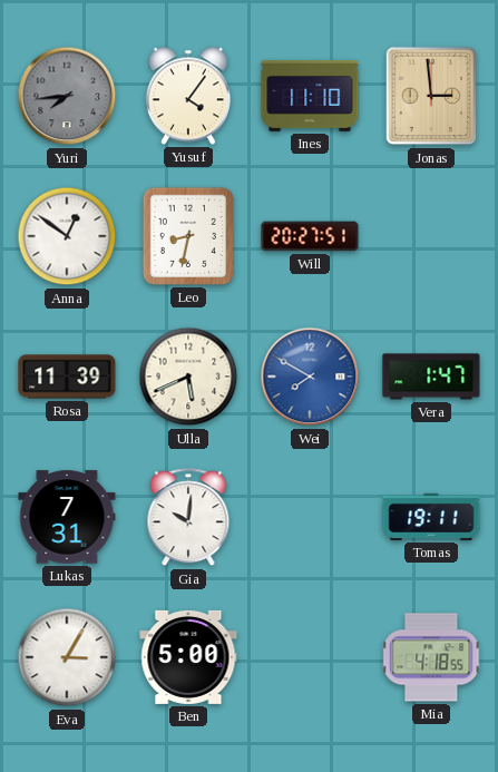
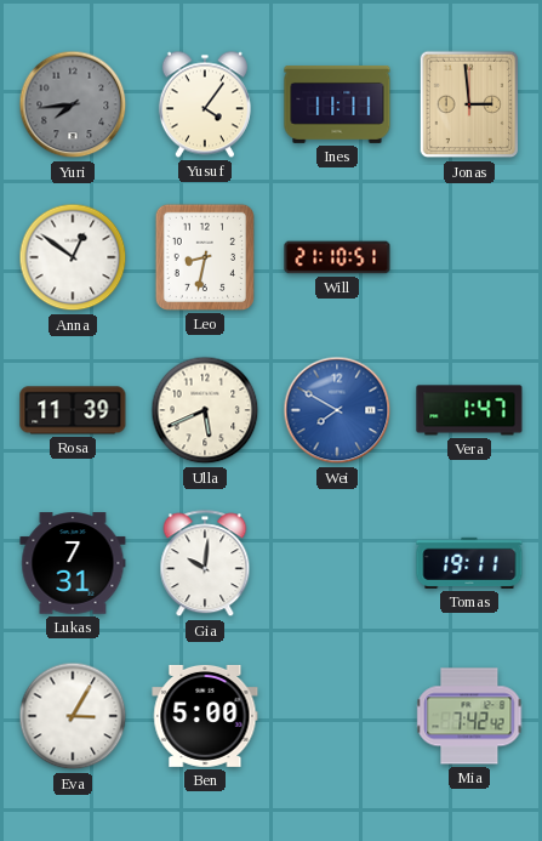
Ines: 11:10 -> 11:11
Will: 20:27 -> 21:10
Mia: 4:18 -> 7:42
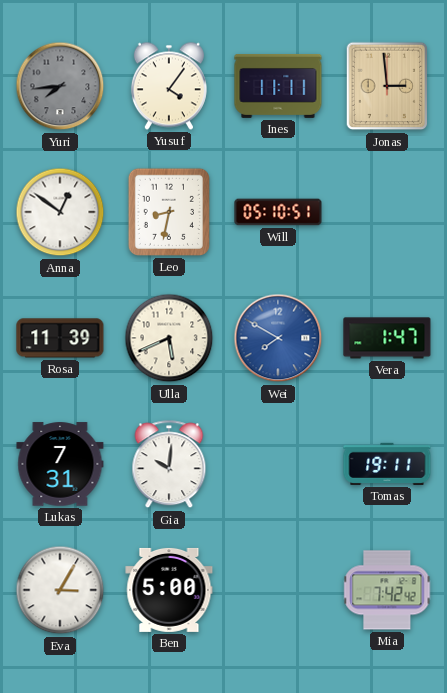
Will: 21:10 -> 05:10
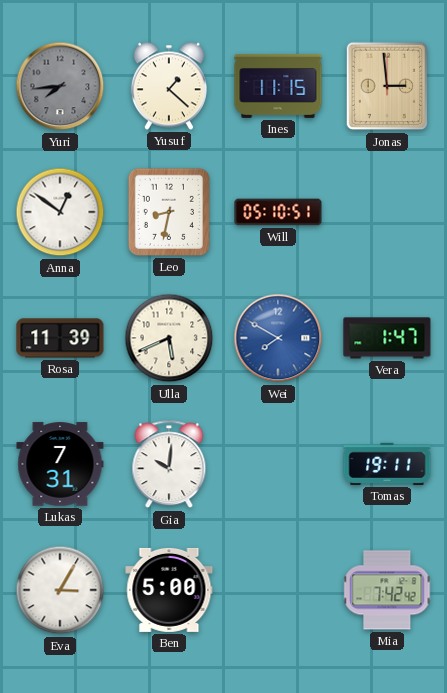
Yusuf: 4:06 -> 1:22
Ines: 11:11 -> 11:15
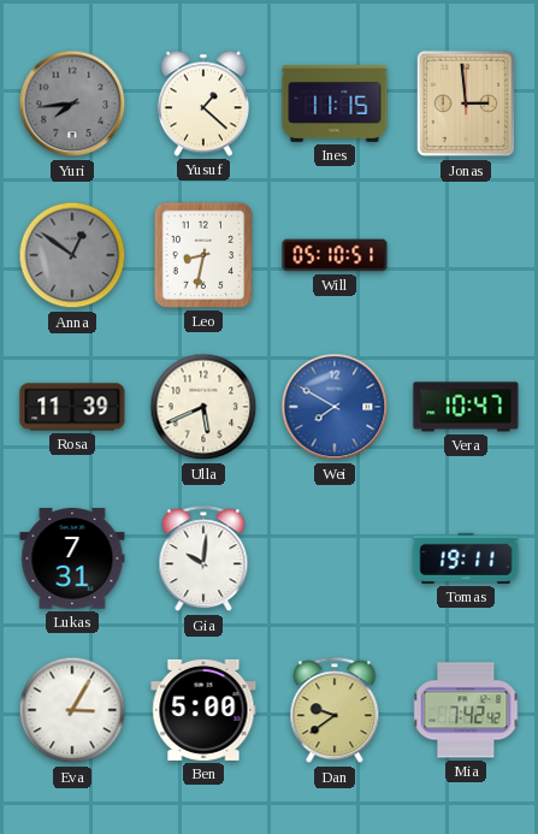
Anna dial: white -> grey
Vera: 1:47 -> 10:47
Dan: none -> 9:39
